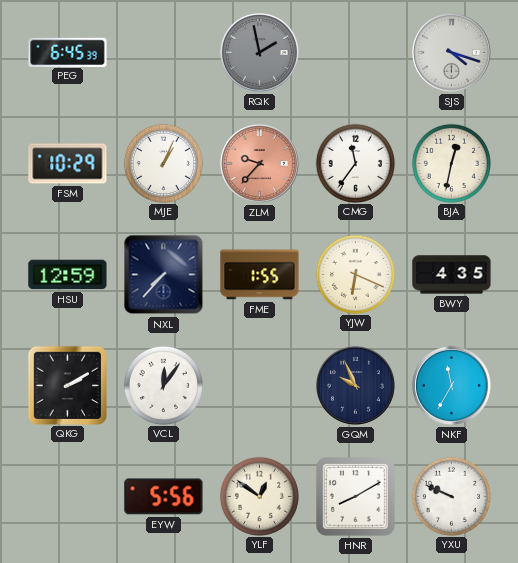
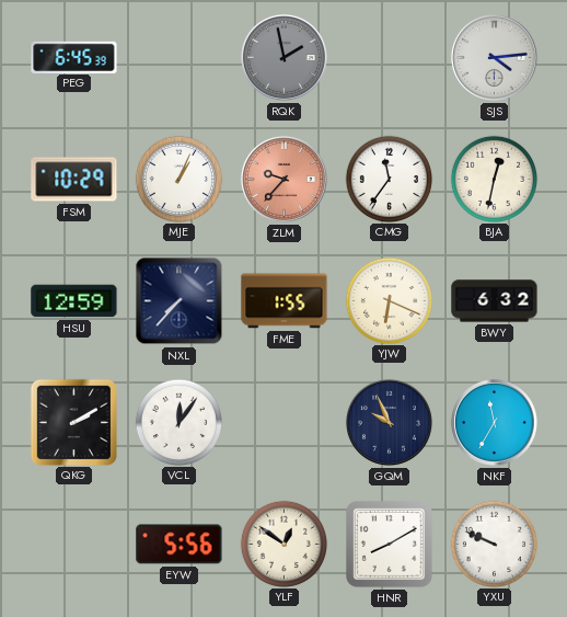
SJS: 4:18 -> 4:14
BWY: 4:35 -> 6:32
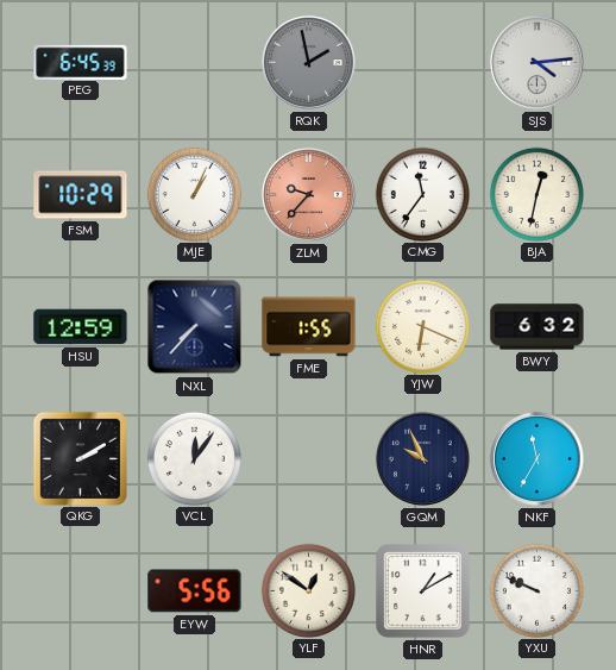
HNR: 8:10 -> 1:10
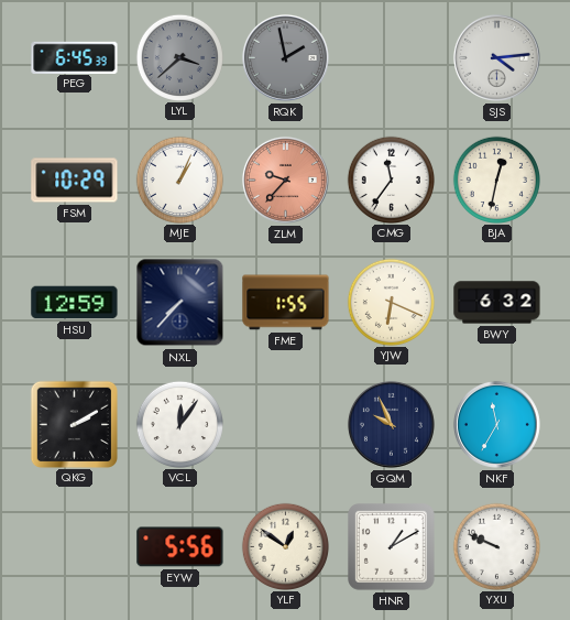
LYL: none -> 3:38
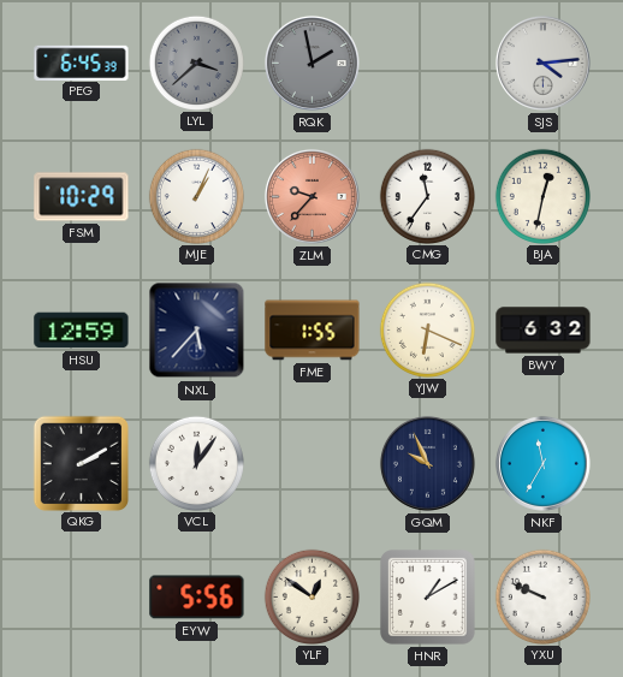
NXL: 7:37 -> 5:37
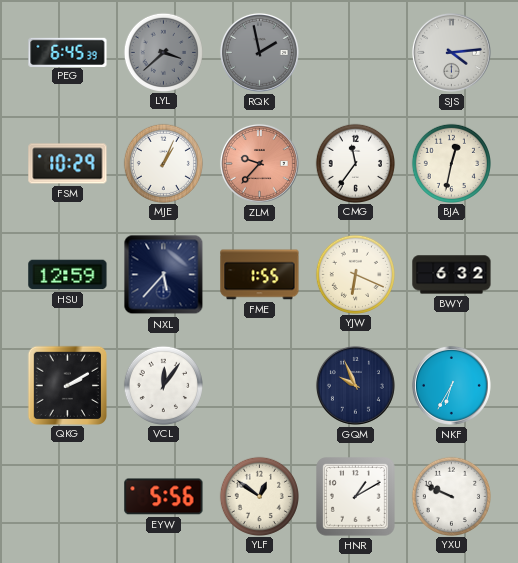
NKF: 11:35 -> 6:35
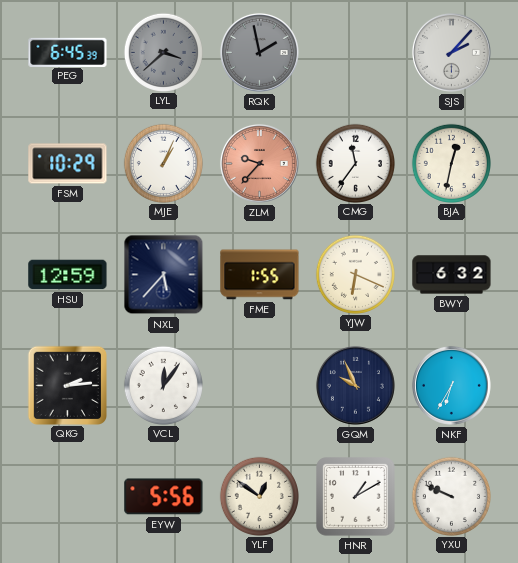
SJS: 4:14 -> 2:07
QKG: 2:10 -> 2:14
